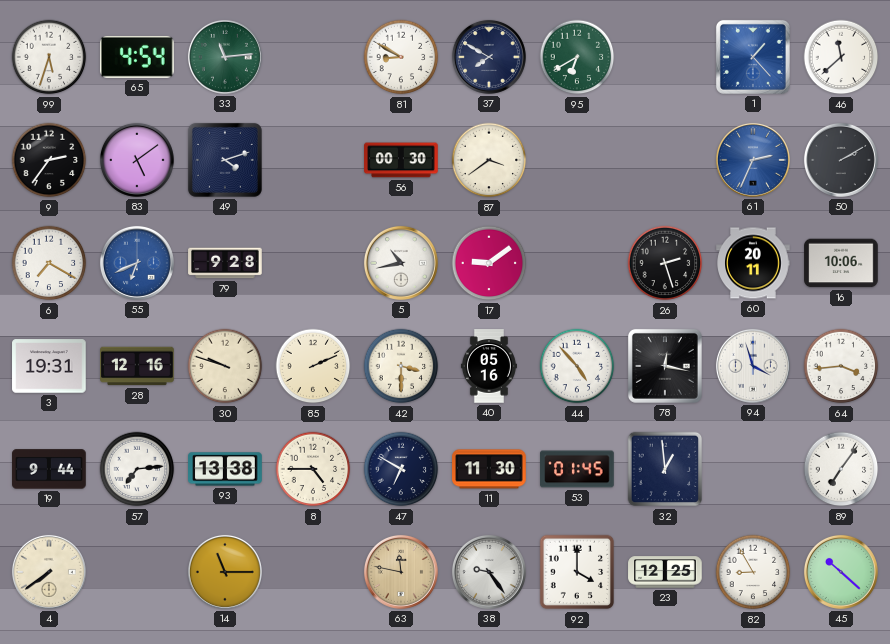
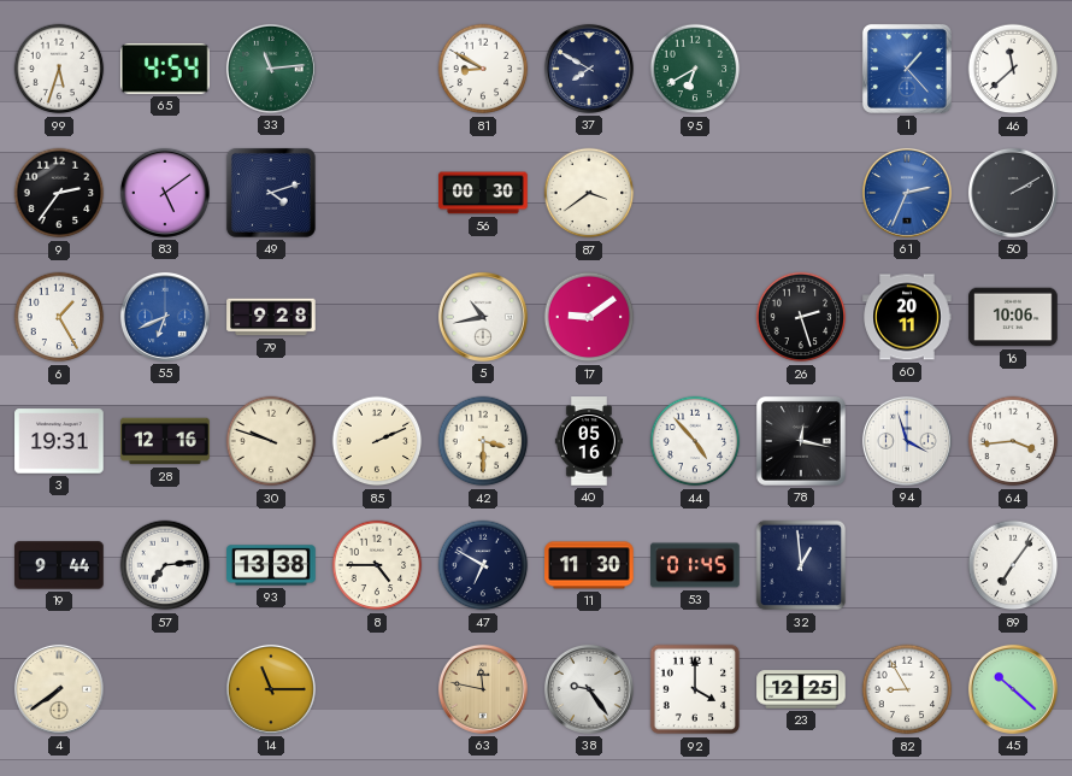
6: 7:20 -> 1:25
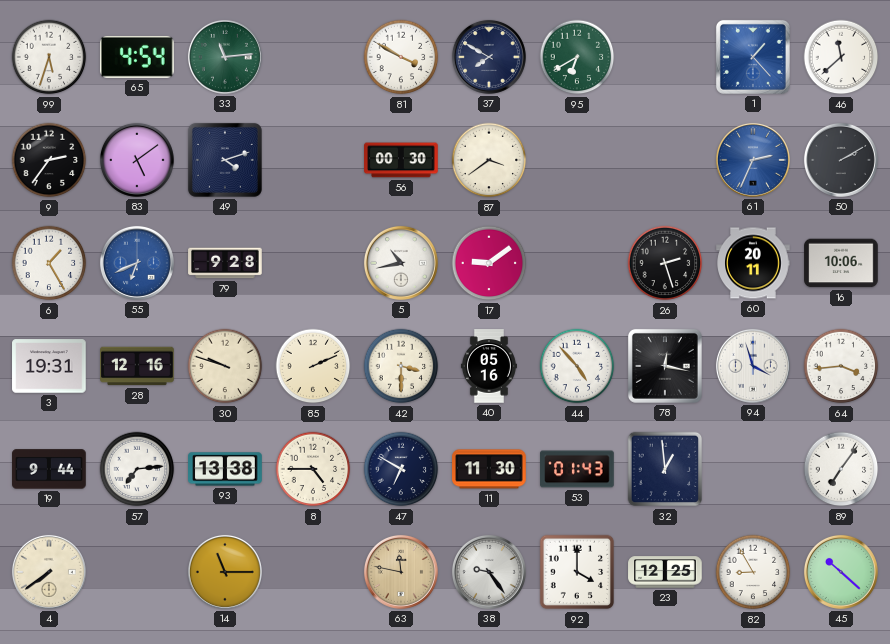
81: 8:50 -> 3:50
53: 01:45 -> 01:43
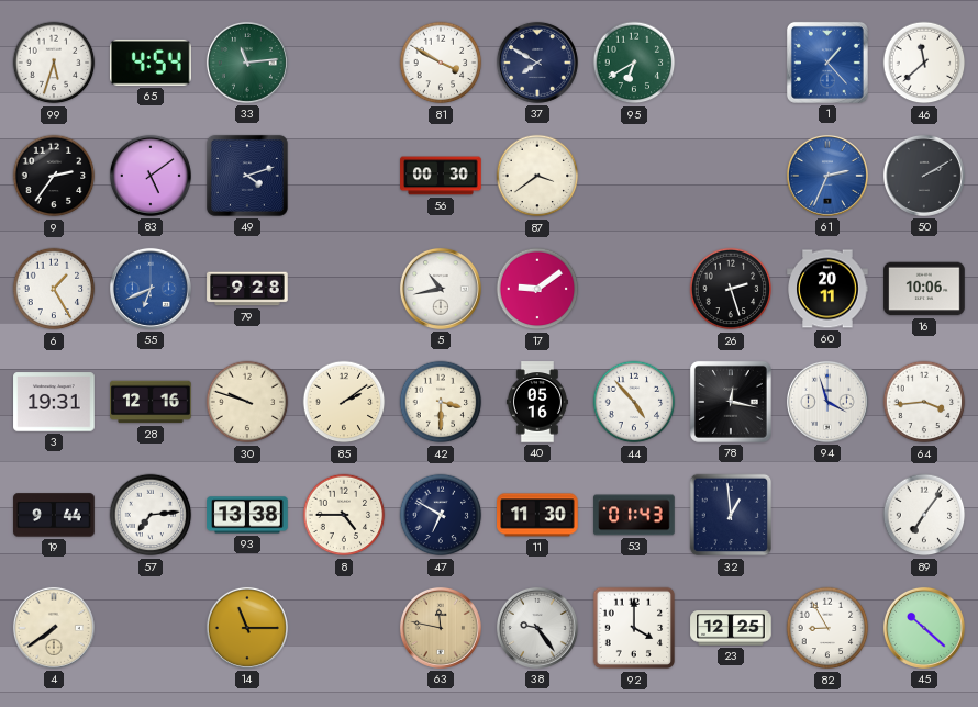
85: 2:11 -> 2:09
